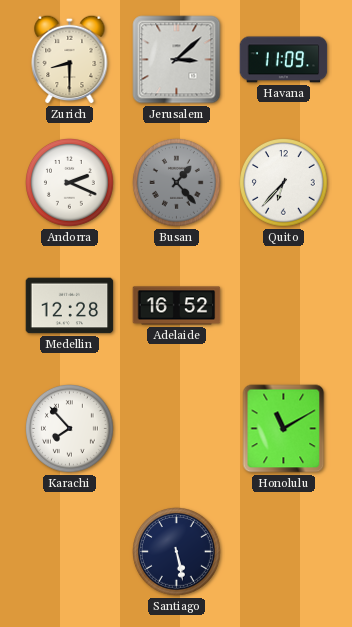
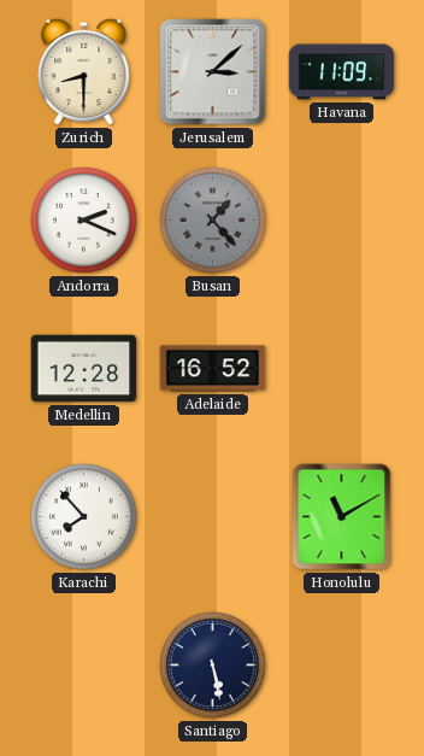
Quito: 6:37 -> none
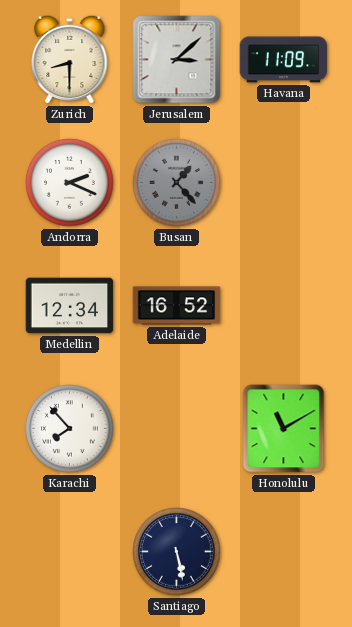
Medellin: 12:28 -> 12:34
